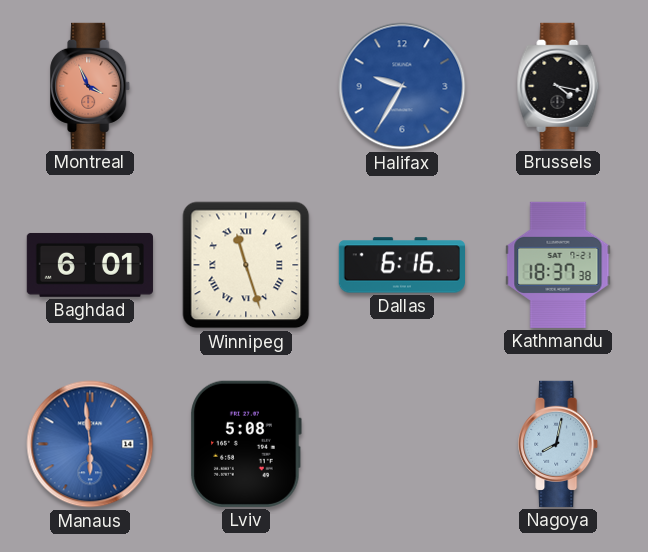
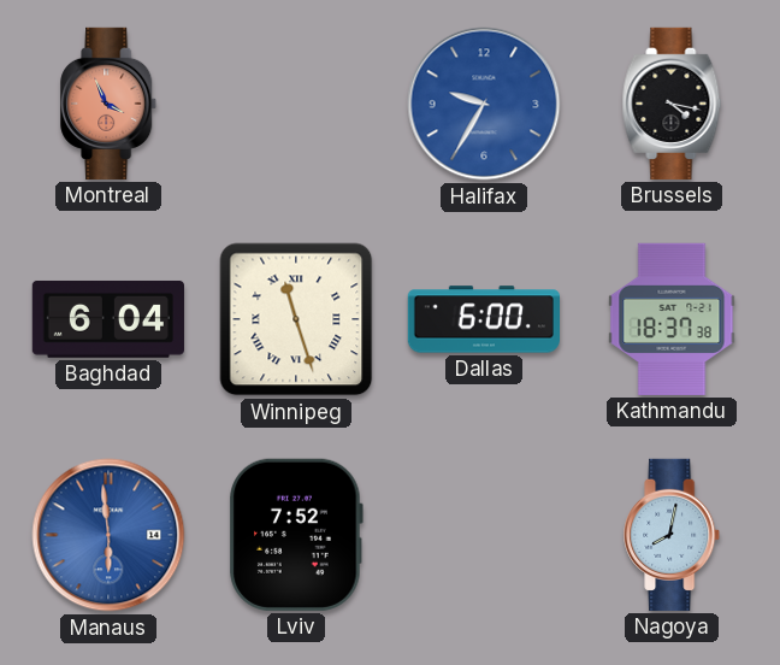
Baghdad: 6:01 -> 6:04
Dallas: 6:16 -> 6:00
Lviv: 5:08 -> 7:52
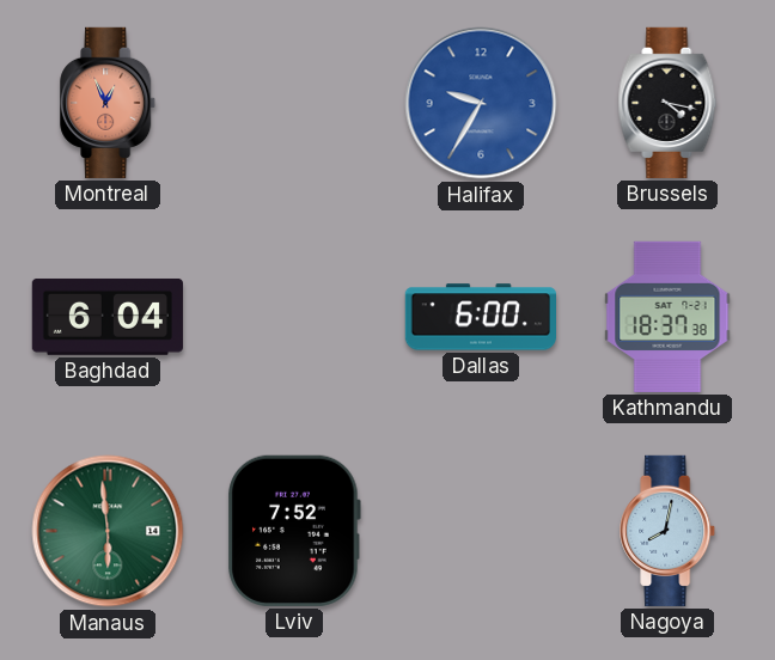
Montreal: 3:56 -> 12:56
Winnipeg: 11:27 -> none
Manaus dial: blue -> green
